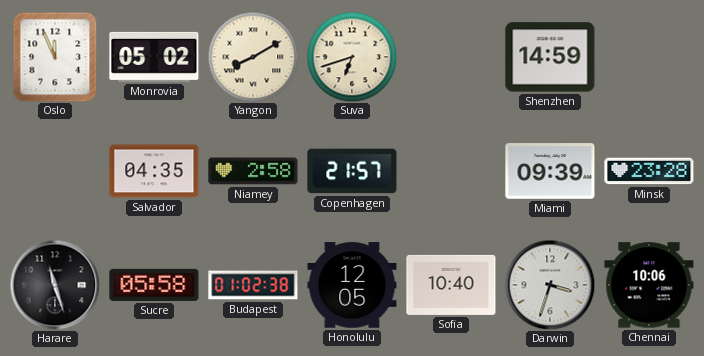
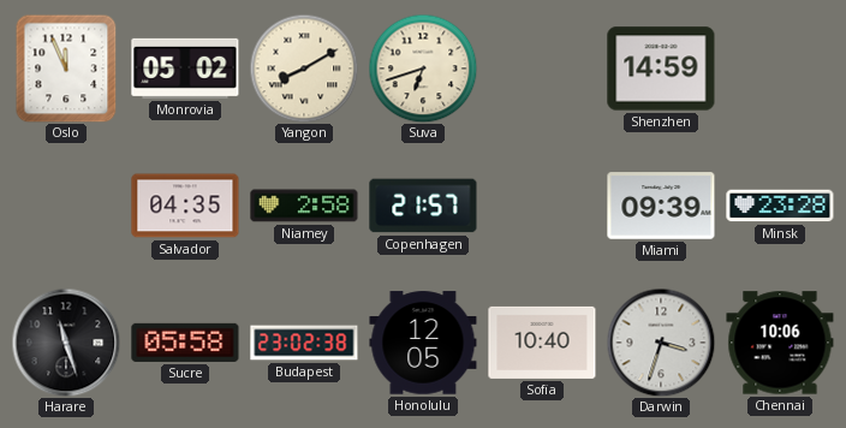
Budapest: 01:02 -> 23:02
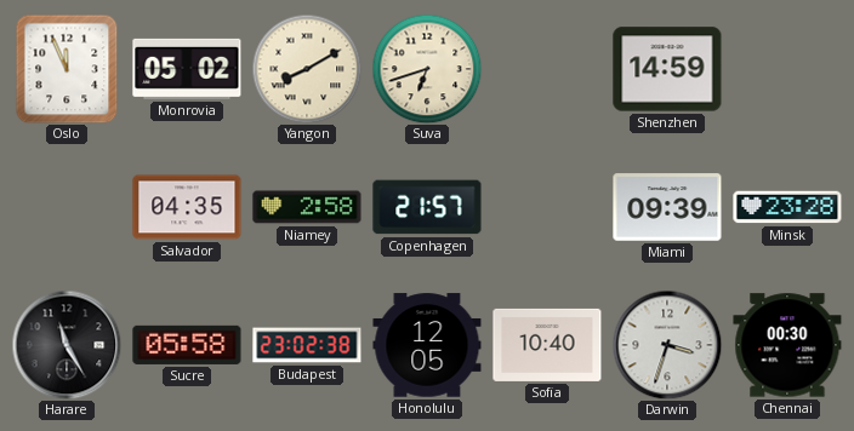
Harare: 11:27 -> 11:25
Chennai: 10:06 -> 00:30
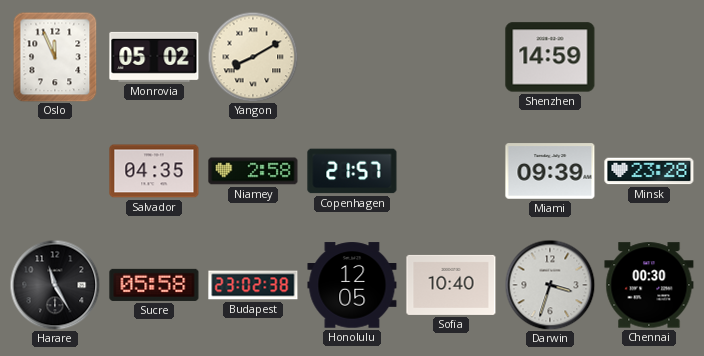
Suva: 6:42 -> none
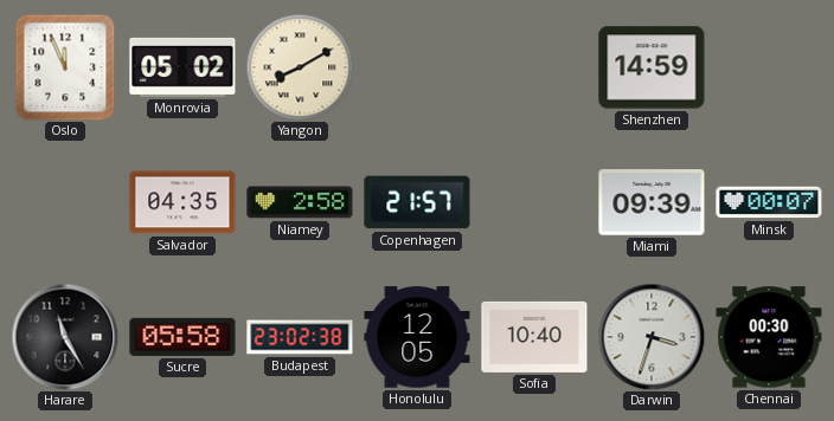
Minsk: 23:28 -> 00:07
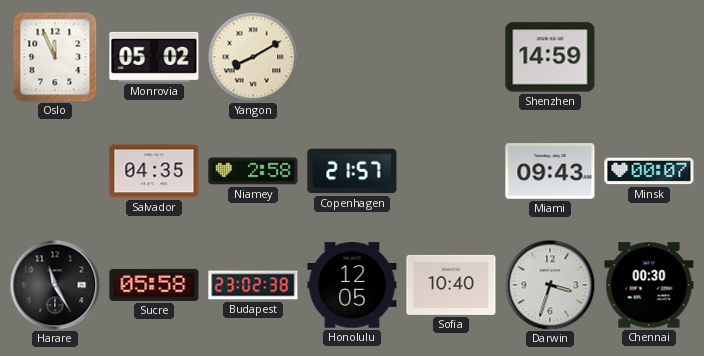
Miami: 09:39 -> 09:43
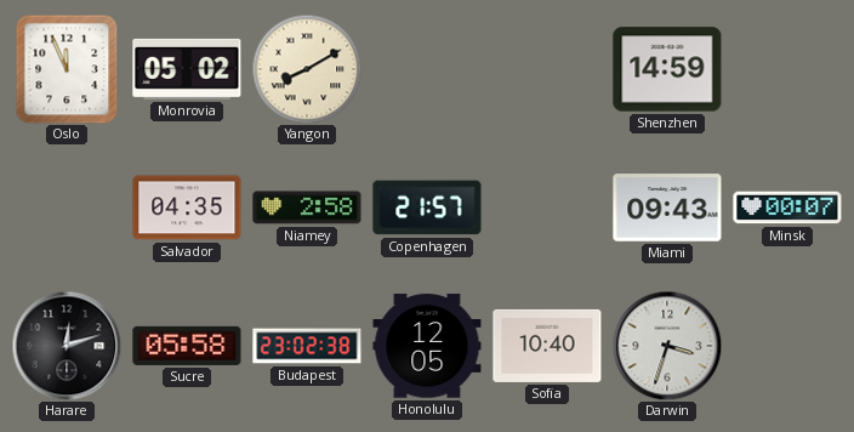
Harare: 11:25 -> 12:12
Chennai: 00:30 -> none
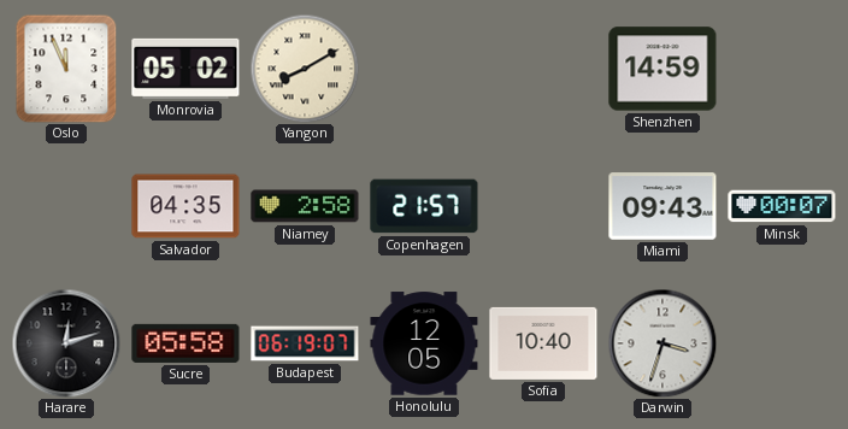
Budapest: 23:02 -> 06:19
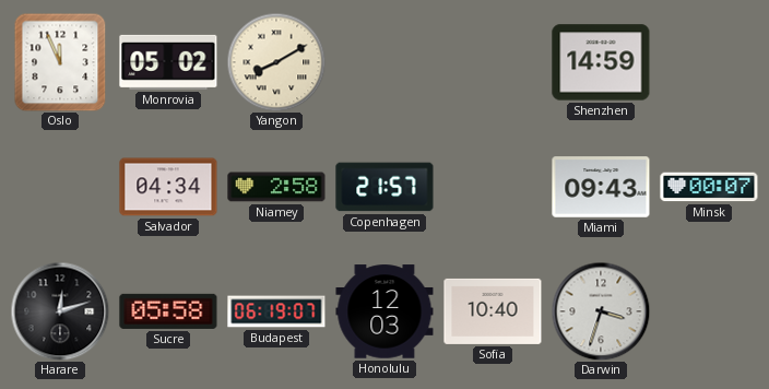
Salvador: 04:35 -> 04:34
Honolulu: 12:05 -> 12:03
